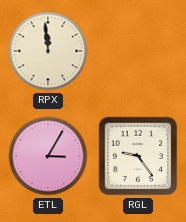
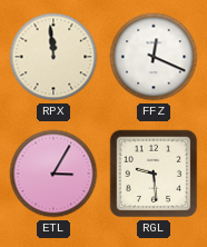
FFZ: none -> 12:19
RGL: 9:24 -> 9:29
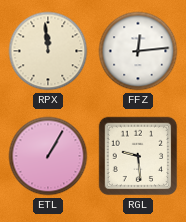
FFZ: 12:19 -> 12:14
ETL: 3:05 -> 1:05
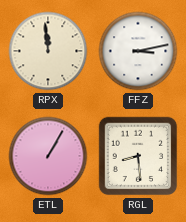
FFZ: 12:14 -> 3:13
RGL: 9:29 -> 8:29
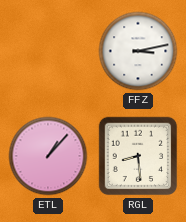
RPX: 11:59 -> none
ETL: 1:05 -> 1:07
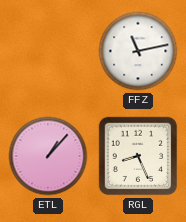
FFZ: 3:13 -> 11:13
RGL: 8:29 -> 8:26
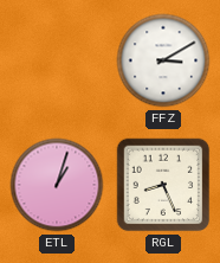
FFZ: 11:13 -> 3:10
ETL: 1:07 -> 1:03
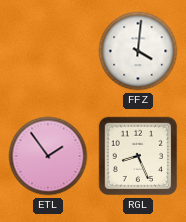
FFZ: 3:10 -> 4:01
ETL: 1:03 -> 1:54
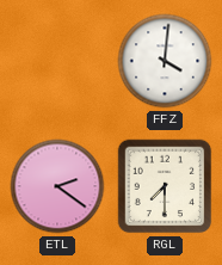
ETL: 1:54 -> 2:21
RGL: 8:26 -> 7:30
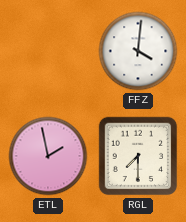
ETL: 2:21 -> 1:58
